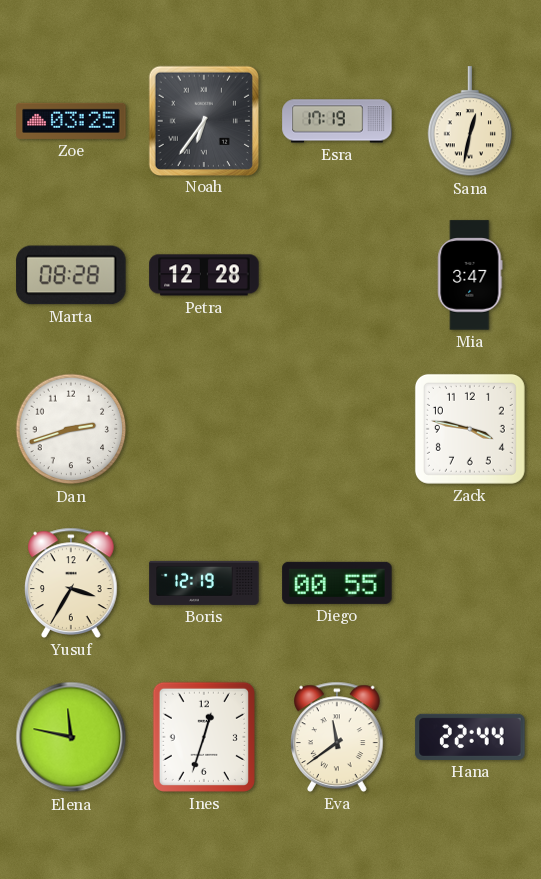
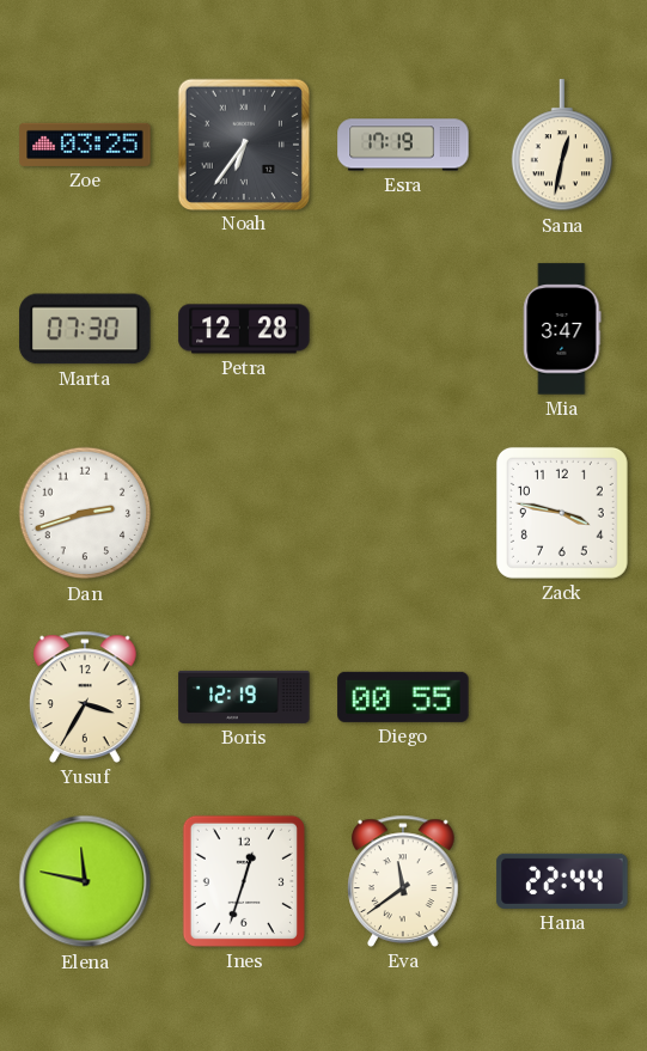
Marta: 08:28 -> 07:30
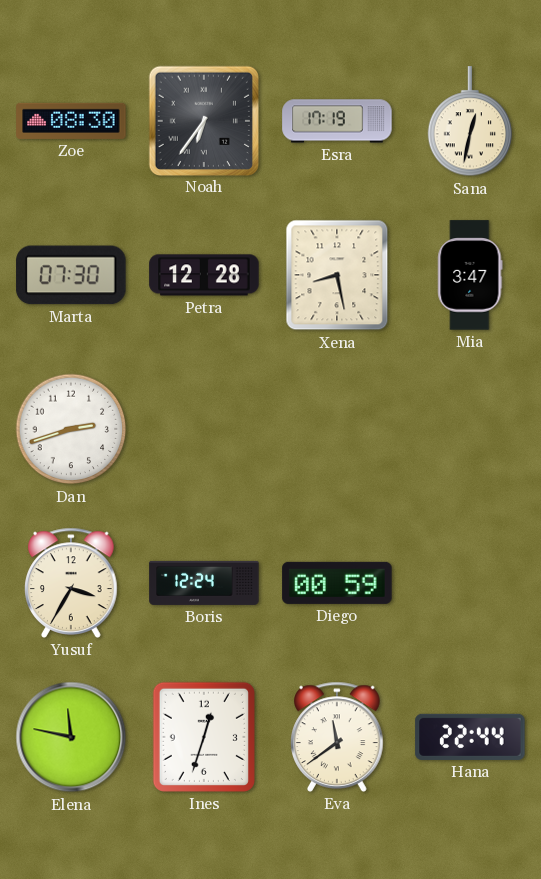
Zoe: 03:25 -> 08:30
Xena: none -> 8:28
Zack: 3:47 -> none
Boris: 12:19 -> 12:24
Diego: 00:55 -> 00:59
